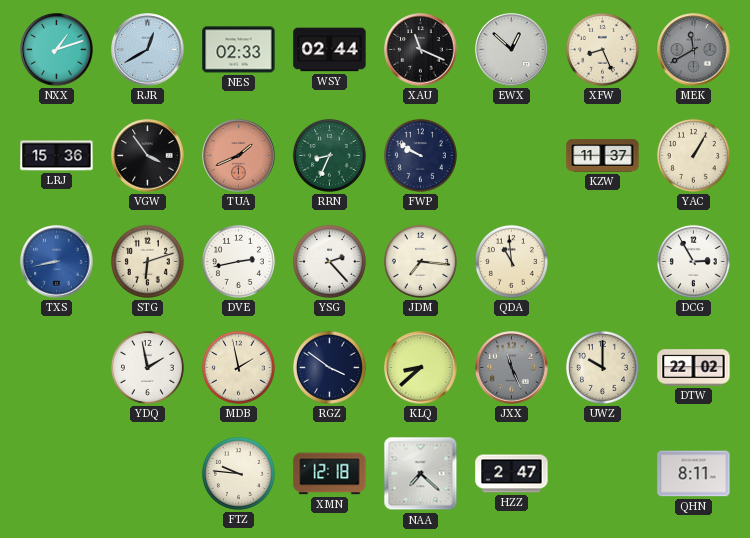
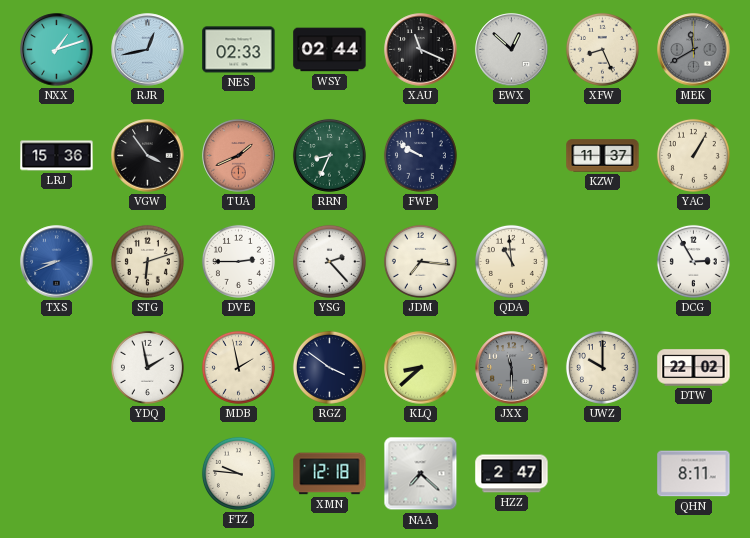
RJR: 12:40 -> 12:43
TXS: 8:43 -> 8:41
DVE: 2:43 -> 2:45
JXX: 11:26 -> 11:30
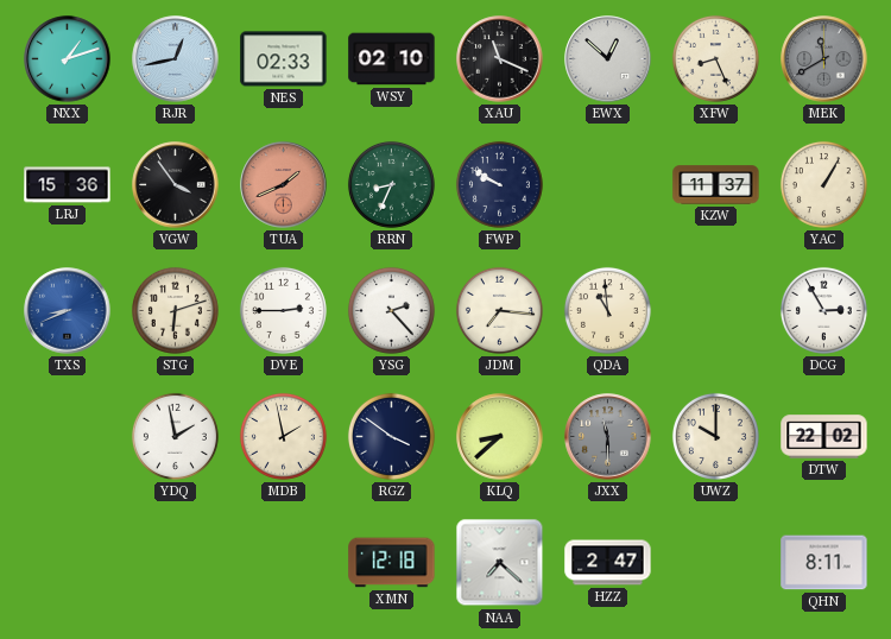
WSY: 02:44 -> 02:10
FTZ: 9:46 -> none
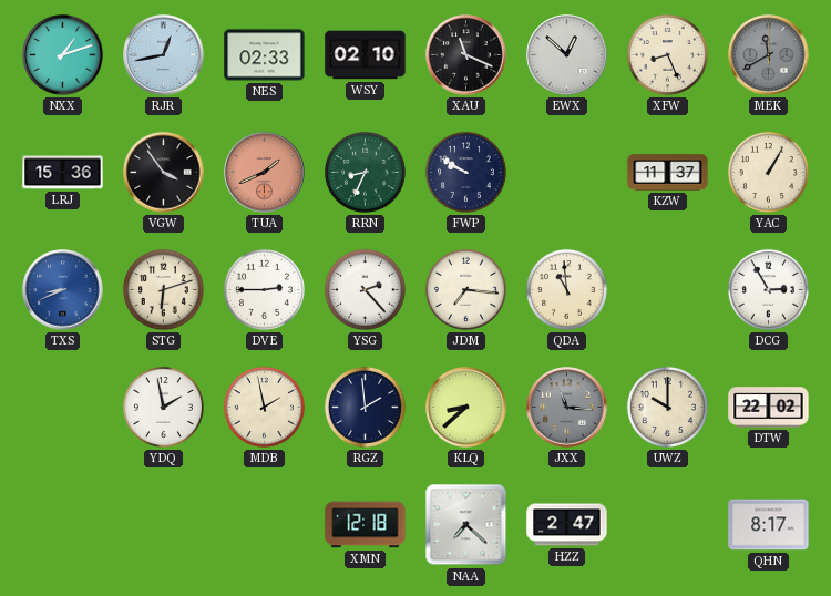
RGZ: 3:51 -> 1:59
JXX: 11:30 -> 11:16
QHN: 8:11 -> 8:17
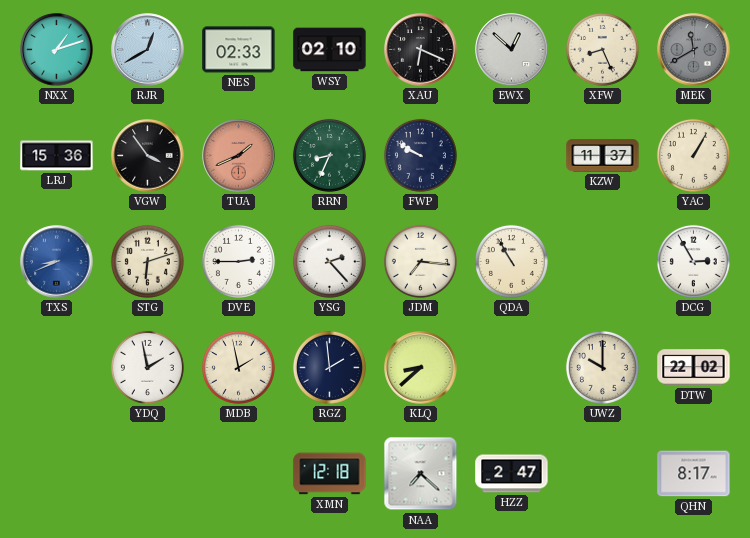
RJR: 12:43 -> 12:40
XAU: 11:19 -> 6:19
QDA: 10:59 -> 10:55
JXX: 11:16 -> none
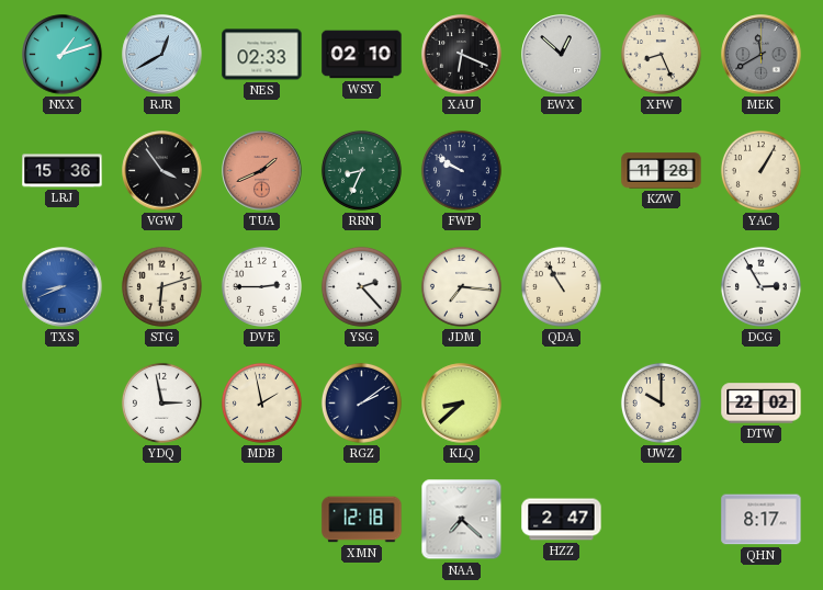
KZW: 11:37 -> 11:28
YDQ: 1:58 -> 2:58
RGZ: 1:59 -> 2:09
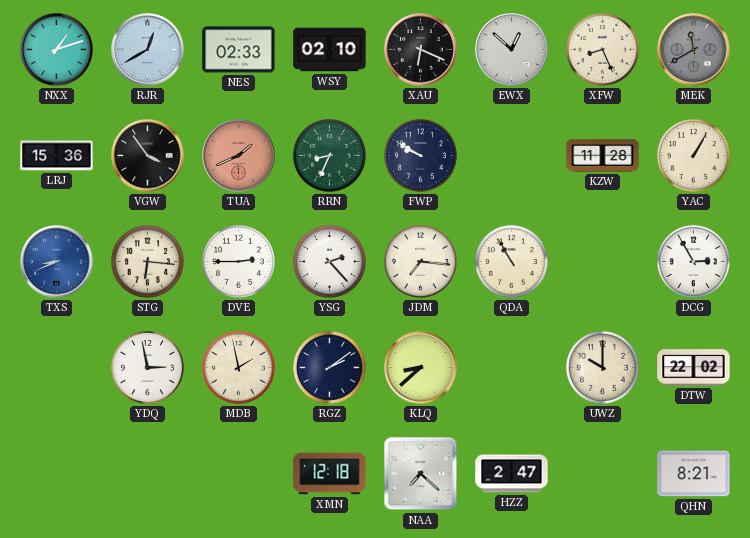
STG: 6:12 -> 6:16
QHN: 8:17 -> 8:21
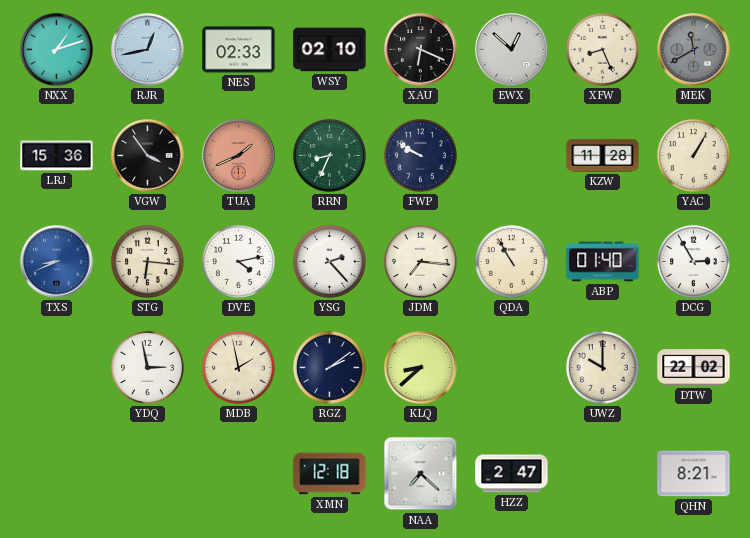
RJR: 12:40 -> 12:43
DVE: 2:45 -> 4:13
ABP: none -> 01:40
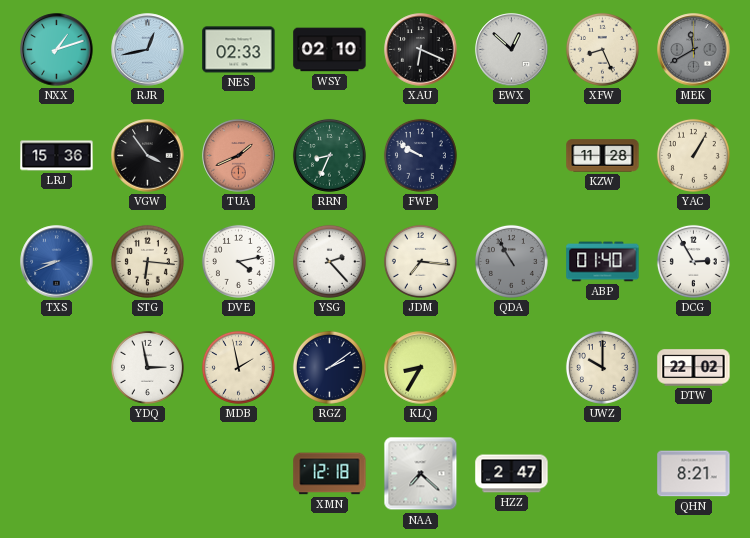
QDA dial: cream -> grey
KLQ: 8:38 -> 8:35
